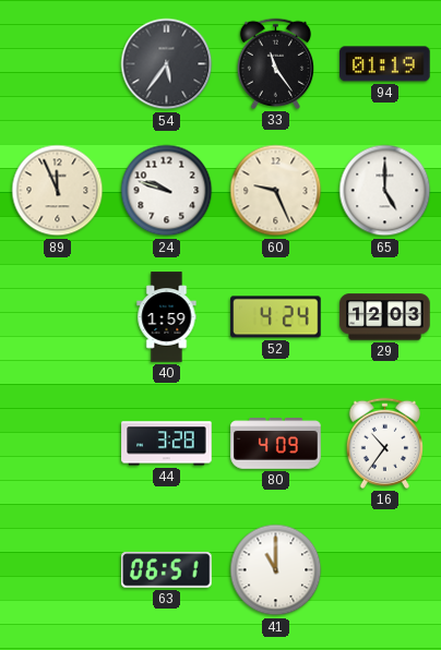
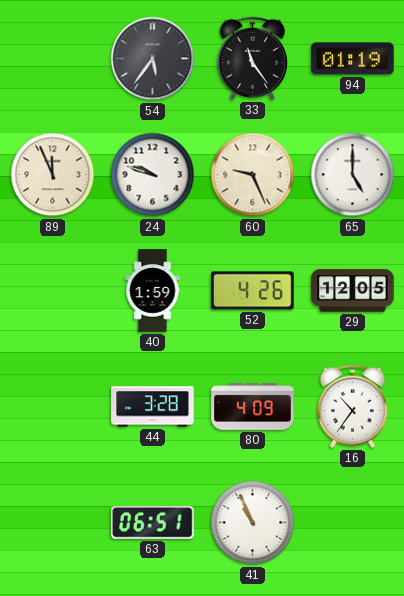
52: 4:24 -> 4:26
29: 12:03 -> 12:05
41: 11:00 -> 10:56
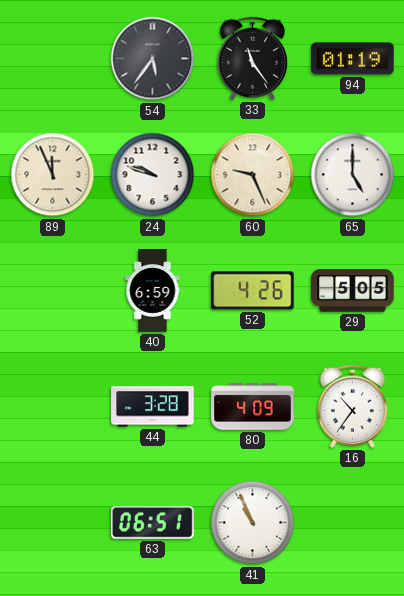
40: 1:59 -> 6:59
29: 12:05 -> 5:05
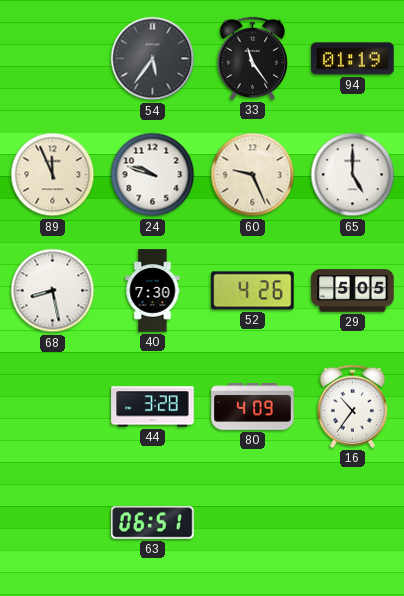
68: none -> 8:28
40: 6:59 -> 7:30
41: 10:56 -> none
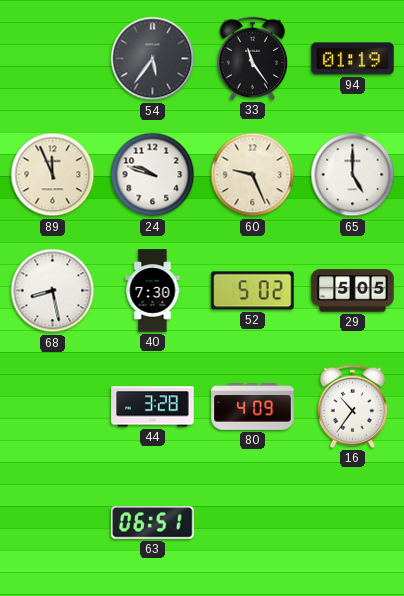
52: 4:26 -> 5:02
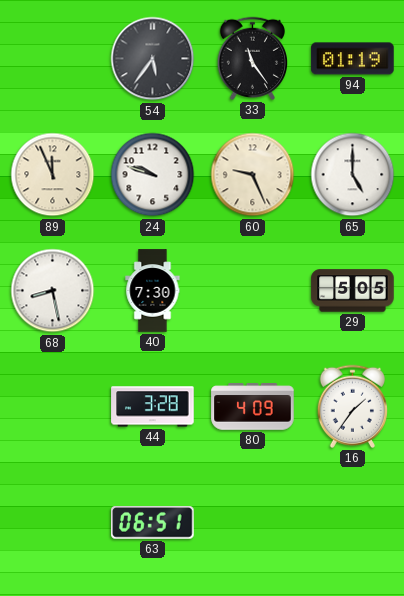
52: 5:02 -> none
16: 10:36 -> 1:36
